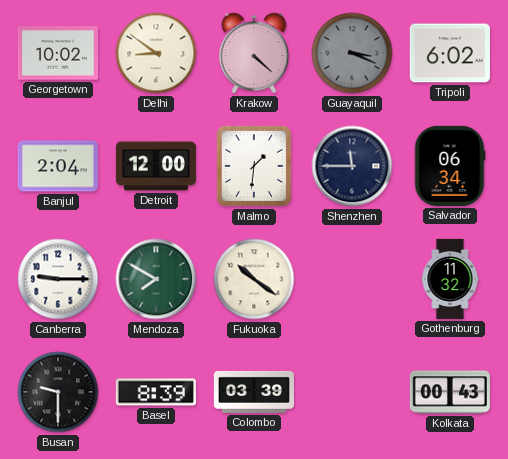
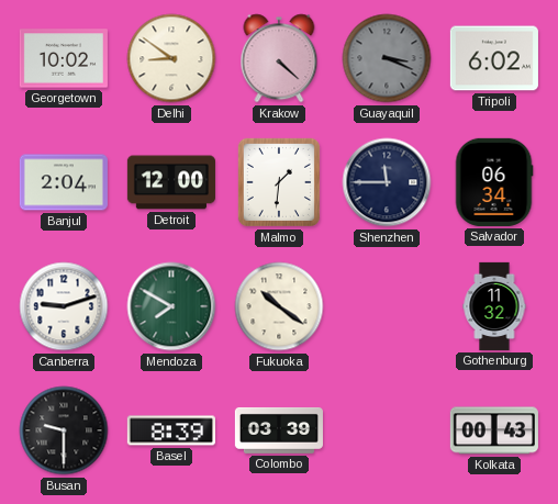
Canberra: 9:15 -> 9:12
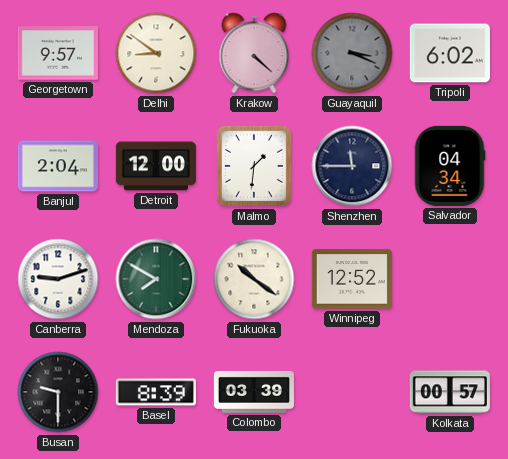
Georgetown: 10:02 -> 9:57
Salvador: 06:34 -> 04:34
Winnipeg: none -> 12:52
Gothenburg: 11:32 -> none
Kolkata: 00:43 -> 00:57
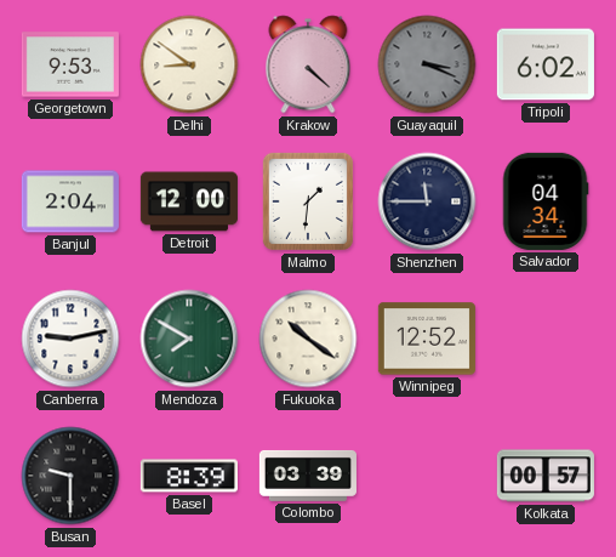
Georgetown: 9:57 -> 9:53
Canberra: 9:12 -> 9:13
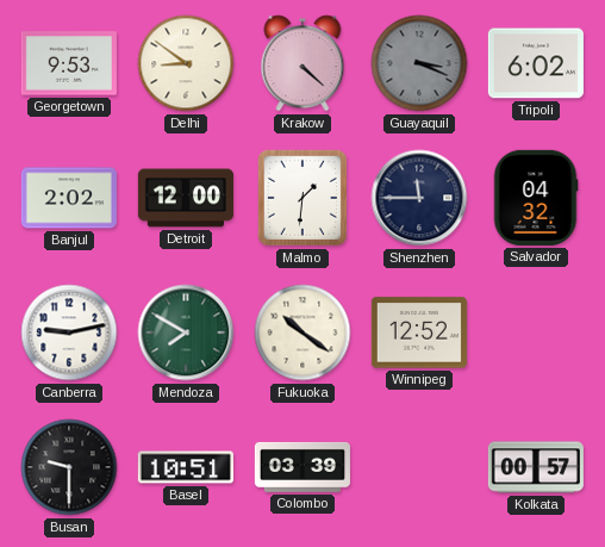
Banjul: 2:04 -> 2:02
Salvador: 04:34 -> 04:32
Basel: 8:39 -> 10:51
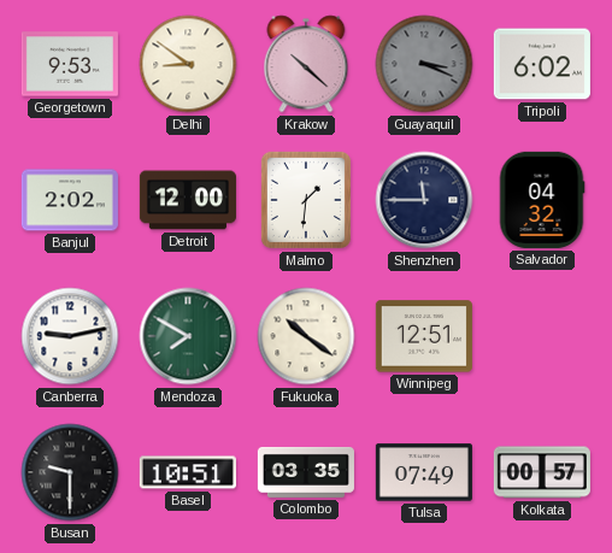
Krakow: 4:22 -> 10:22
Winnipeg: 12:52 -> 12:51
Colombo: 03:39 -> 03:35
Tulsa: none -> 07:49
